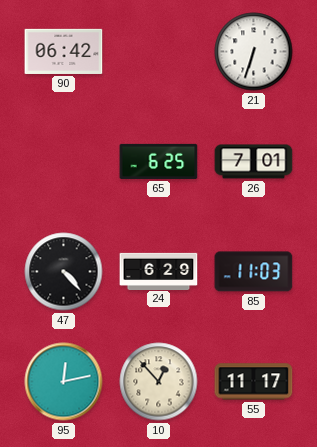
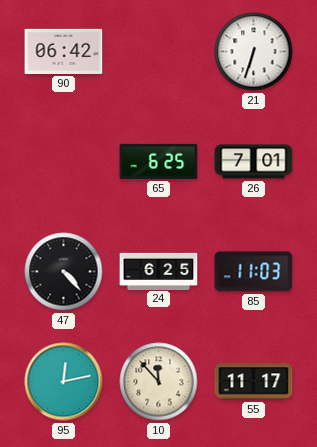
24: 6:29 -> 6:25
10: 12:53 -> 11:53
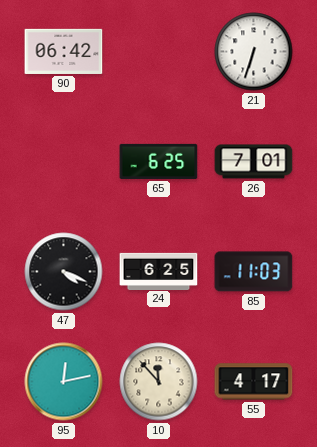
47: 4:23 -> 4:19
55: 11:17 -> 4:17
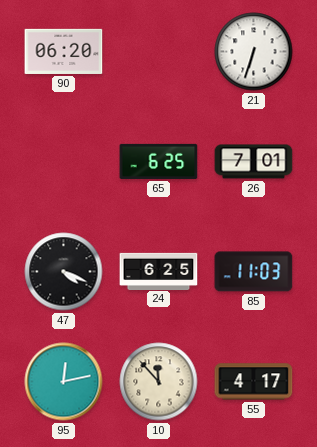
90: 06:42 -> 06:20
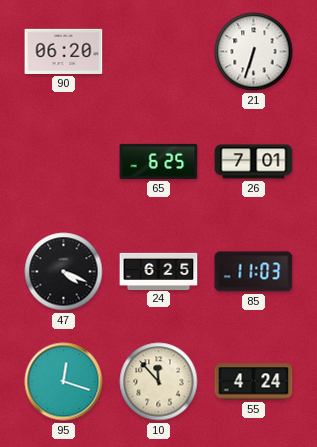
95: 12:13 -> 12:18
55: 4:17 -> 4:24
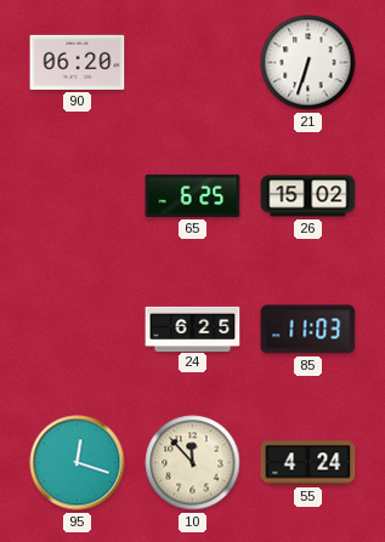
26: 7:01 -> 15:02
47: 4:19 -> none
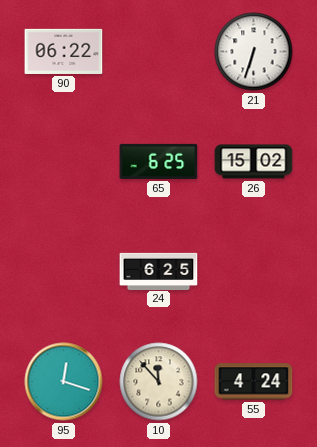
90: 06:20 -> 06:22
85: 11:03 -> none
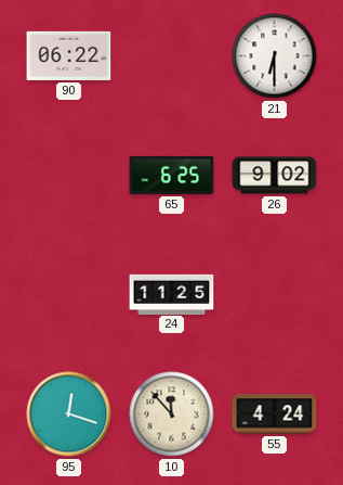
21: 6:33 -> 6:30
26: 15:02 -> 9:02
24: 6:25 -> 11:25
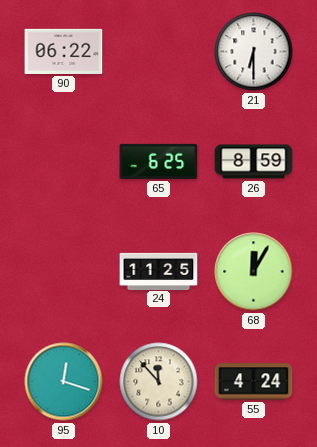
26: 9:02 -> 8:59
68: none -> 12:05
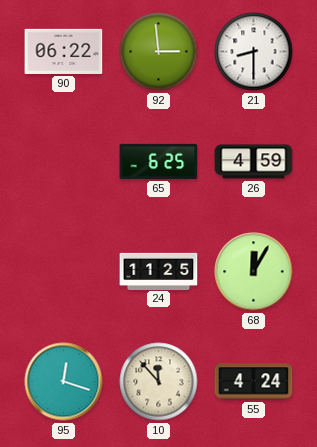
92: none -> 2:59
21: 6:30 -> 8:30
26: 8:59 -> 4:59
